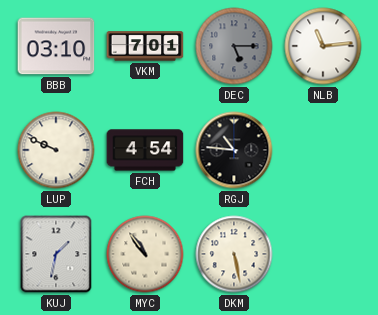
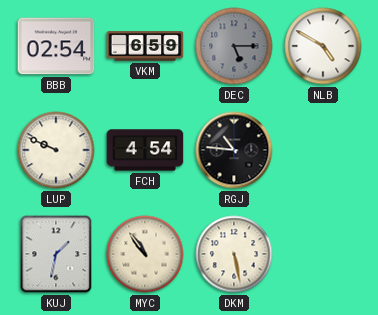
BBB: 03:10 -> 02:54
VKM: 7:01 -> 6:59
NLB: 11:14 -> 4:50
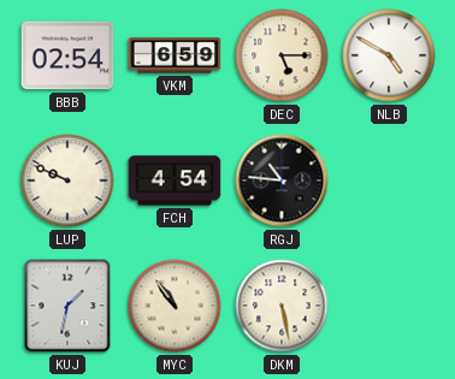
DEC dial: grey -> cream
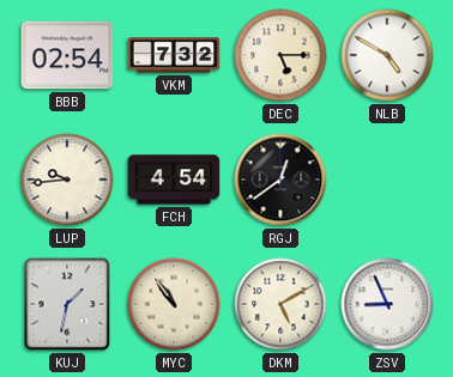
VKM: 6:59 -> 7:32
LUP: 9:49 -> 9:44
RGJ: 10:46 -> 12:39
DKM: 5:28 -> 5:10
ZSV: none -> 8:56
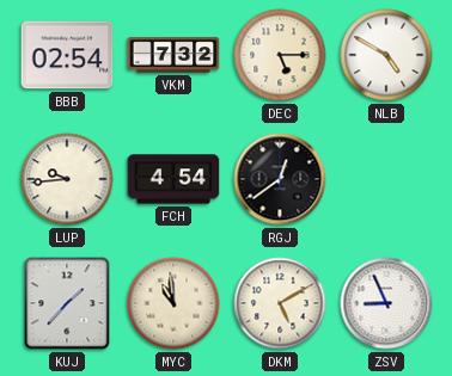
KUJ: 1:32 -> 1:37
MYC: 10:54 -> 10:59
